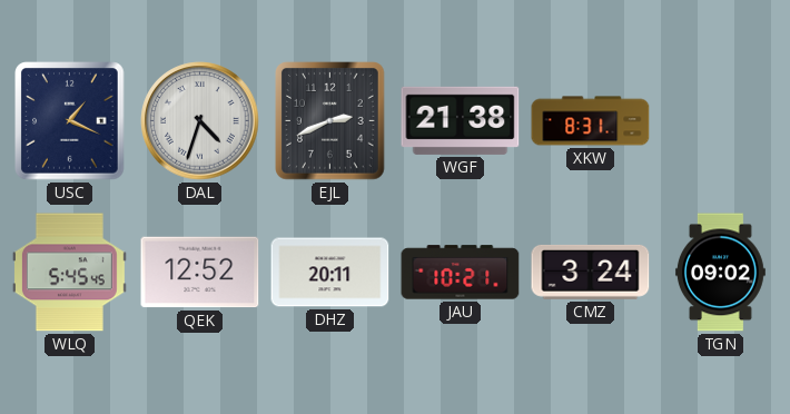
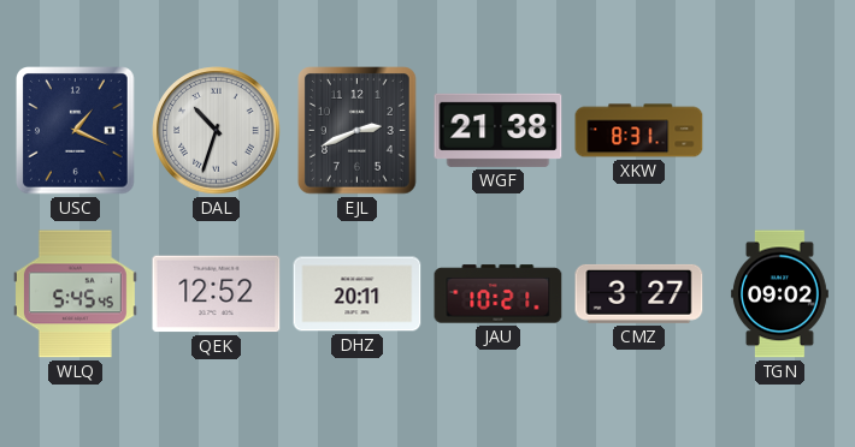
DAL: 4:33 -> 10:33
CMZ: 3:24 -> 3:27
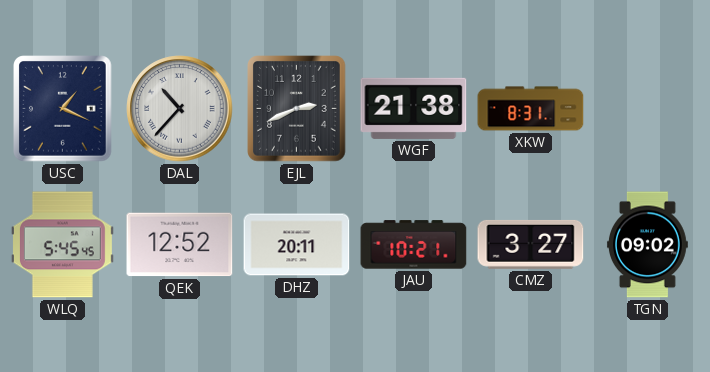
DAL: 10:33 -> 10:37
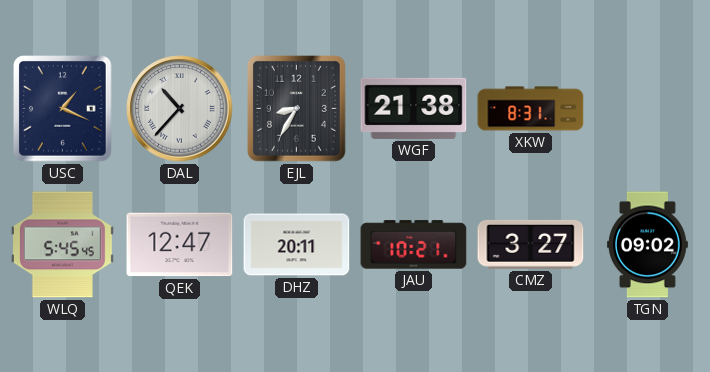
EJL: 2:41 -> 8:35
QEK: 12:52 -> 12:47
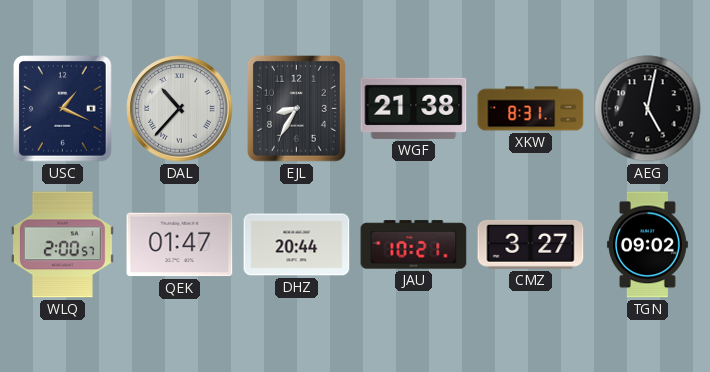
AEG: none -> 5:02
WLQ: 5:45 -> 2:00
QEK: 12:47 -> 01:47
DHZ: 20:11 -> 20:44
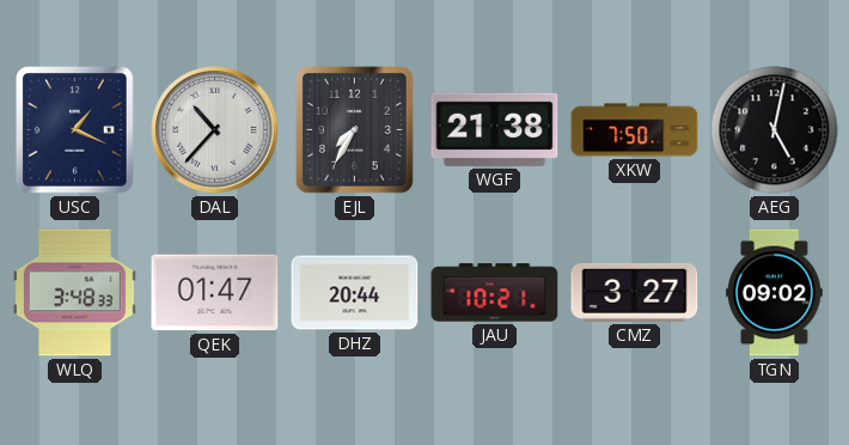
EJL: 8:35 -> 7:35
XKW: 8:31 -> 7:50
WLQ: 2:00 -> 3:48
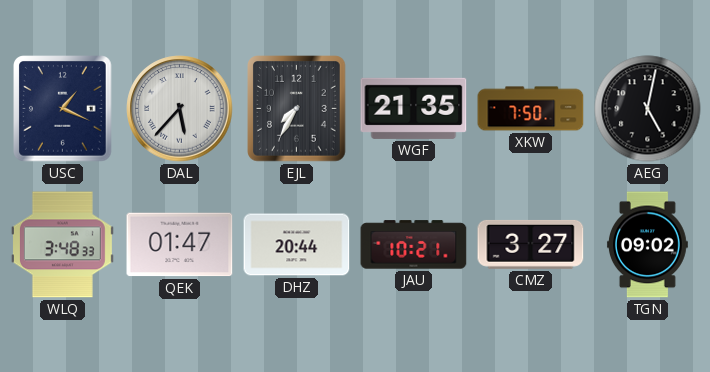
DAL: 10:37 -> 5:37
WGF: 21:38 -> 21:35
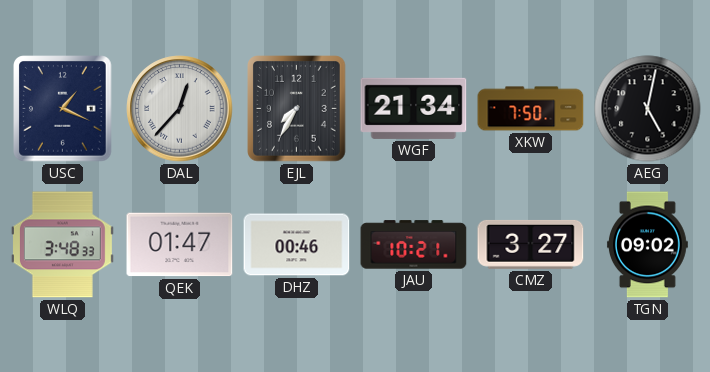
DAL: 5:37 -> 12:37
WGF: 21:35 -> 21:34
DHZ: 20:44 -> 00:46
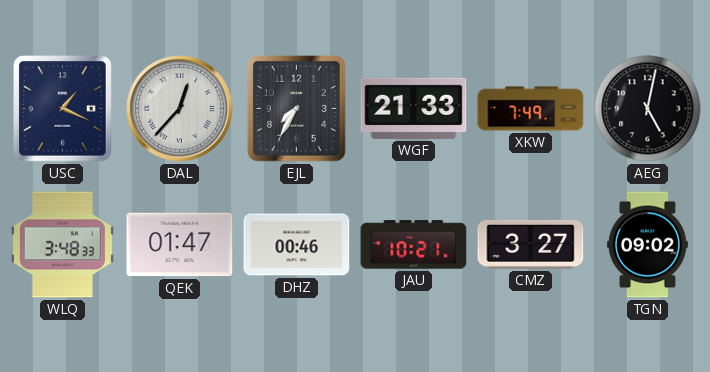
WGF: 21:34 -> 21:33
XKW: 7:50 -> 7:49
